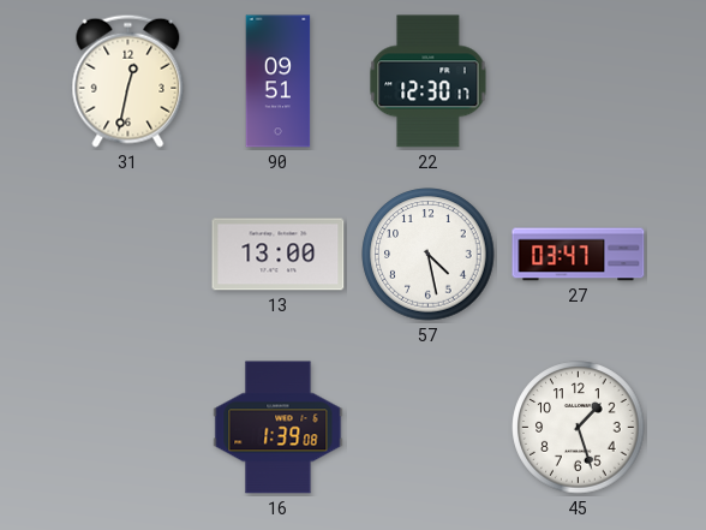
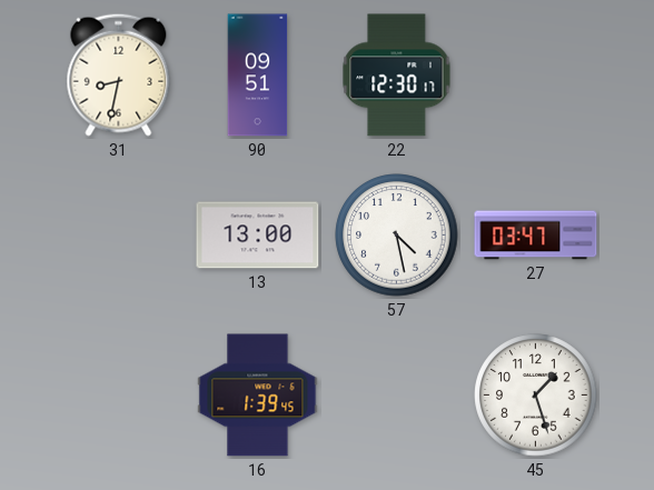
31: 12:32 -> 8:32
16: 1:39:08 -> 1:39:45
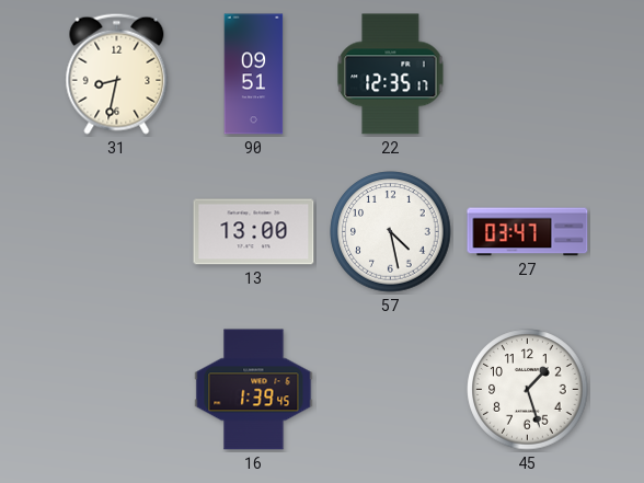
22: 12:30 -> 12:35
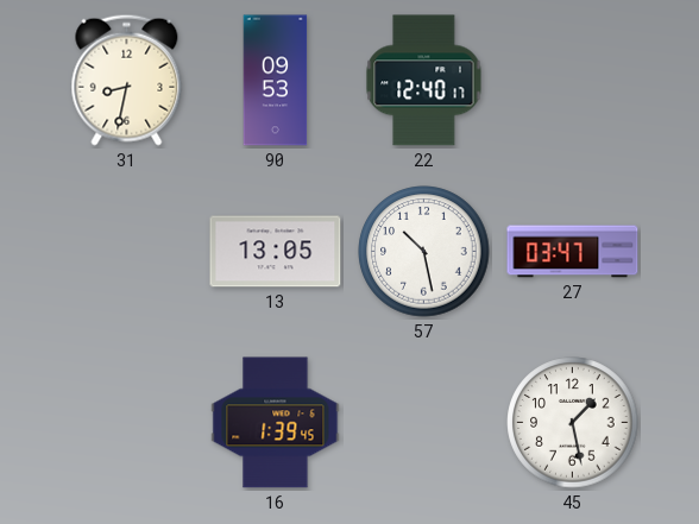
90: 09:51 -> 09:53
22: 12:35 -> 12:40
13: 13:00 -> 13:05
57: 4:28 -> 10:28
45: 1:27 -> 1:28
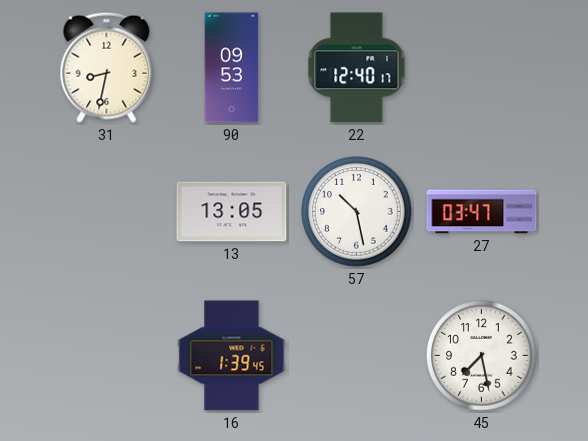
45: 1:28 -> 7:28
